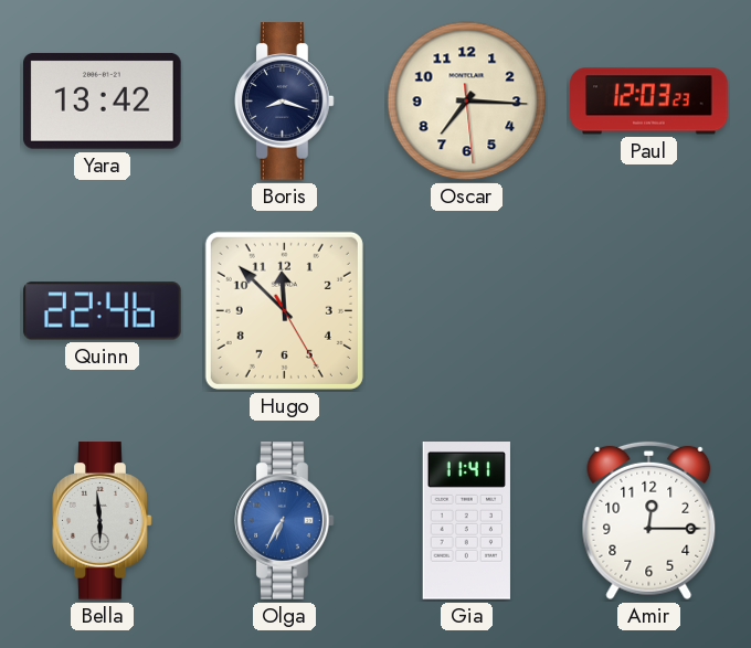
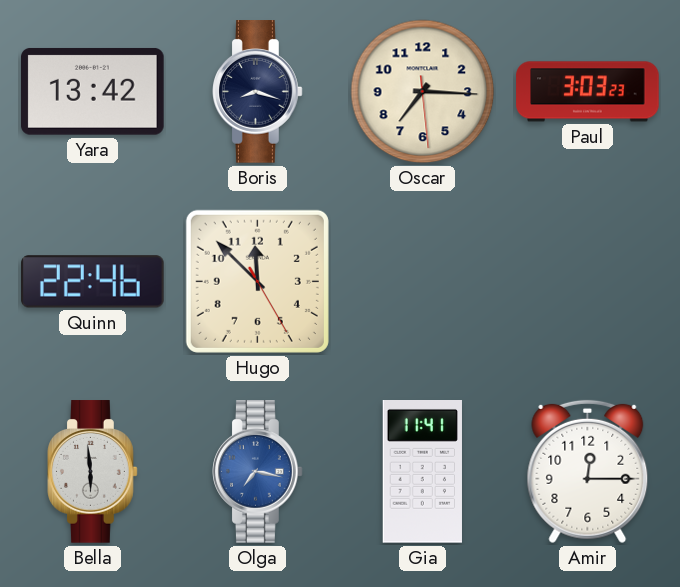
Paul: 12:03 -> 3:03
Olga: 6:35 -> 7:17
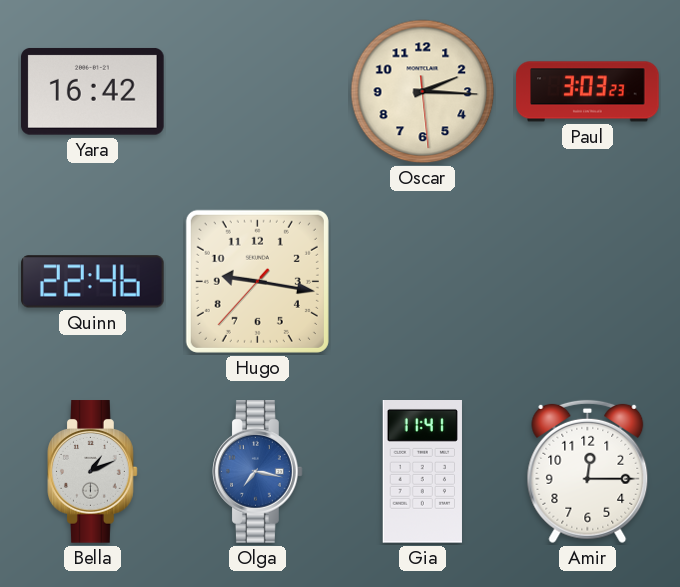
Yara: 13:42 -> 16:42
Boris: 8:18 -> none
Oscar: 7:15 -> 2:15
Hugo: 11:52 -> 9:16
Bella: 5:59 -> 1:11
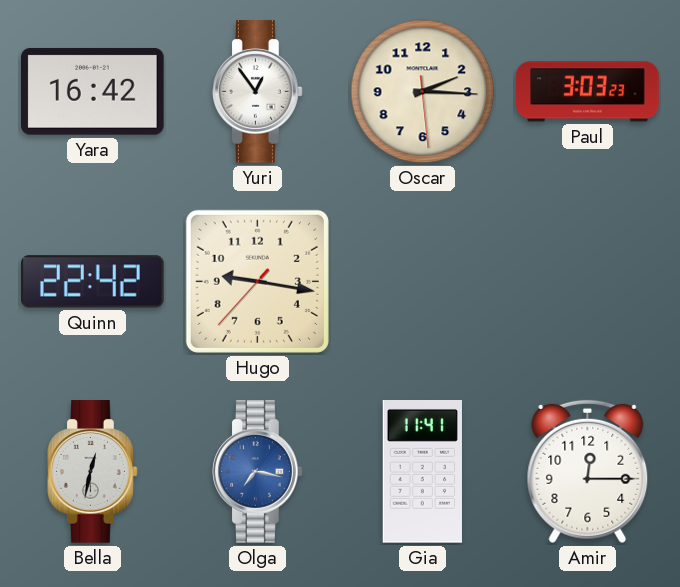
Yuri: none -> 12:54
Quinn: 22:46 -> 22:42
Bella: 1:11 -> 12:32
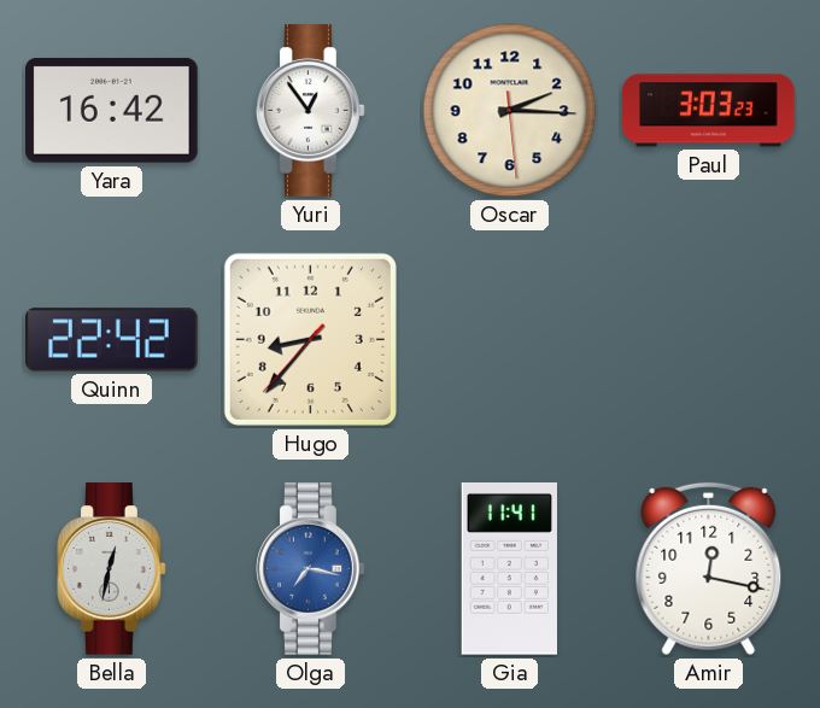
Hugo: 9:16 -> 8:36
Amir: 12:15 -> 12:17
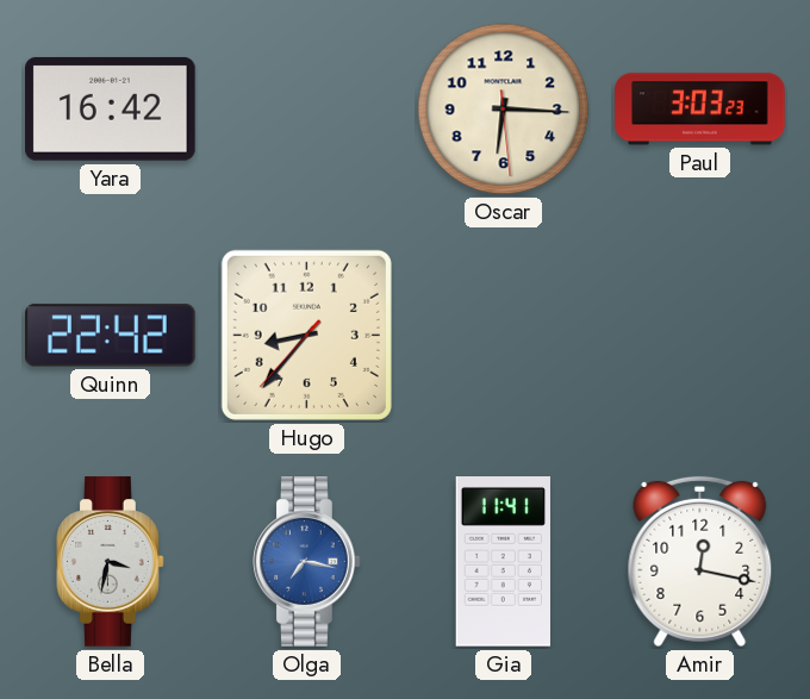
Yuri: 12:54 -> none
Oscar: 2:15 -> 6:15
Bella: 12:32 -> 3:32
